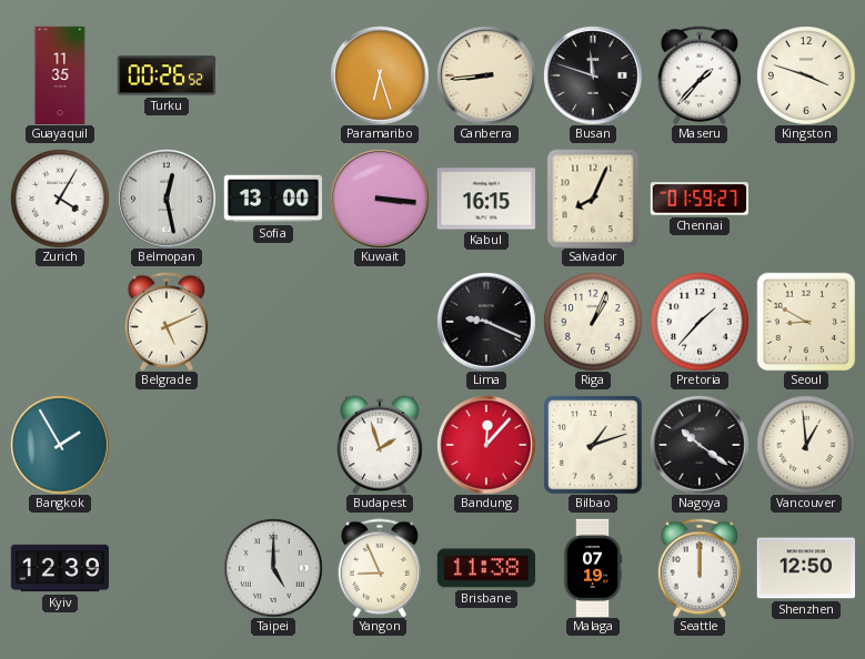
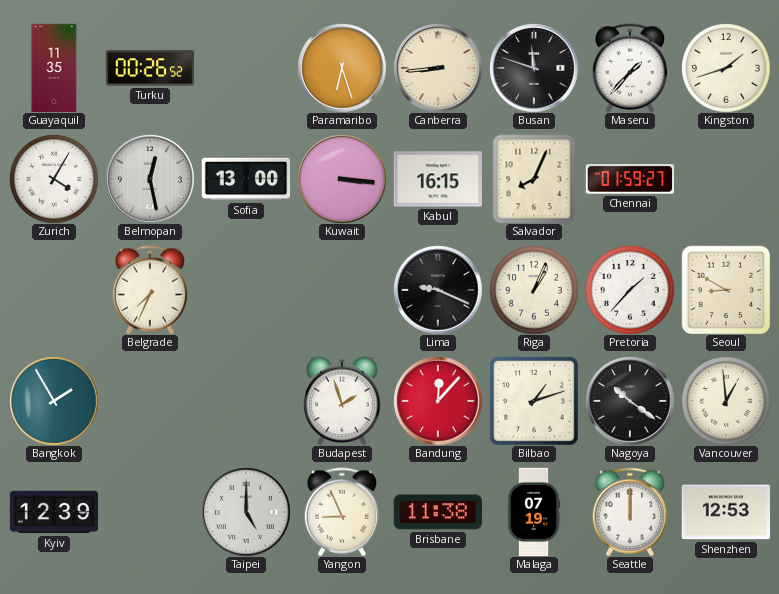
Kingston: 3:48 -> 1:42
Belgrade: 5:11 -> 7:34
Shenzhen: 12:50 -> 12:53
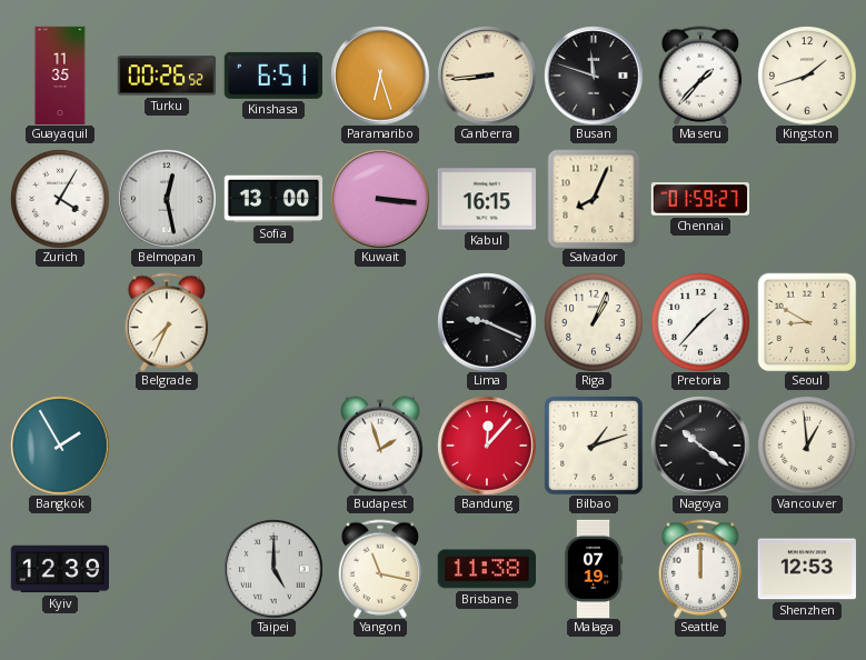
Kinshasa: none -> 6:51
Yangon: 8:56 -> 11:17
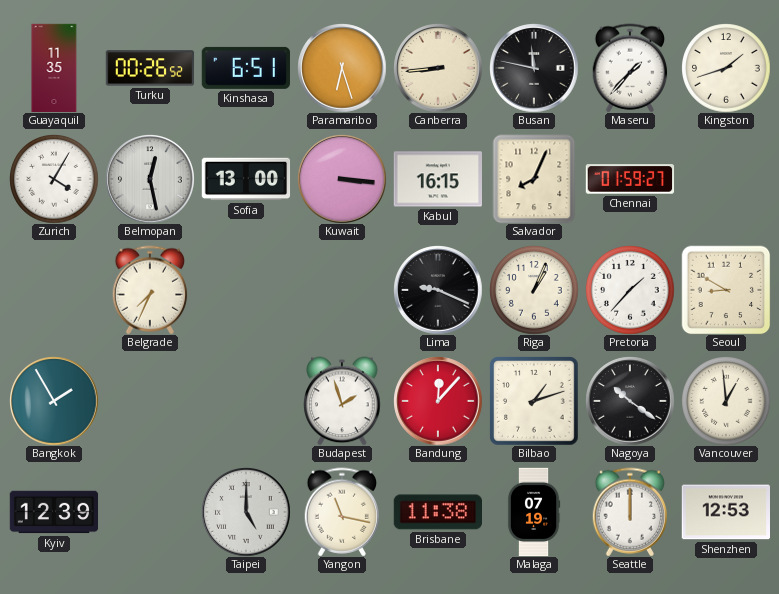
Busan: 11:48 -> 11:47
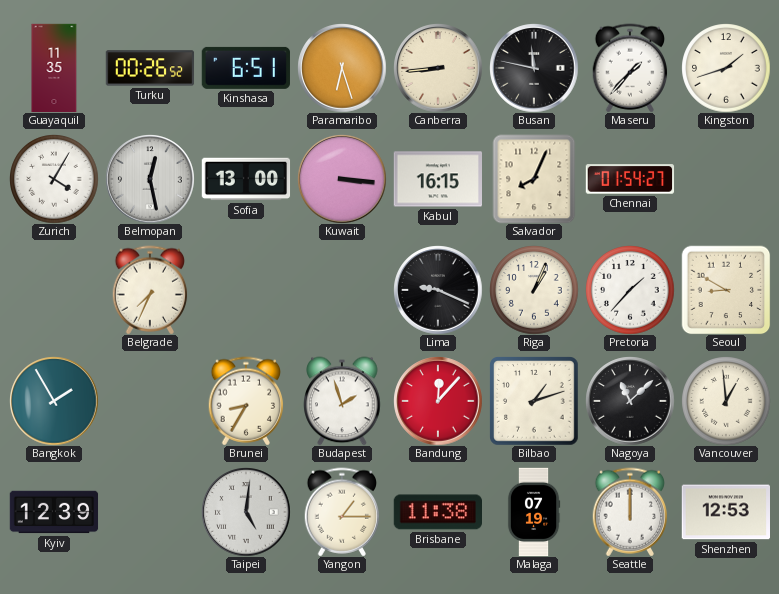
Chennai: 01:59 -> 01:54
Brunei: none -> 8:35
Nagoya: 10:21 -> 11:08
Taipei: 5:00 -> 5:01
Yangon: 11:17 -> 1:15
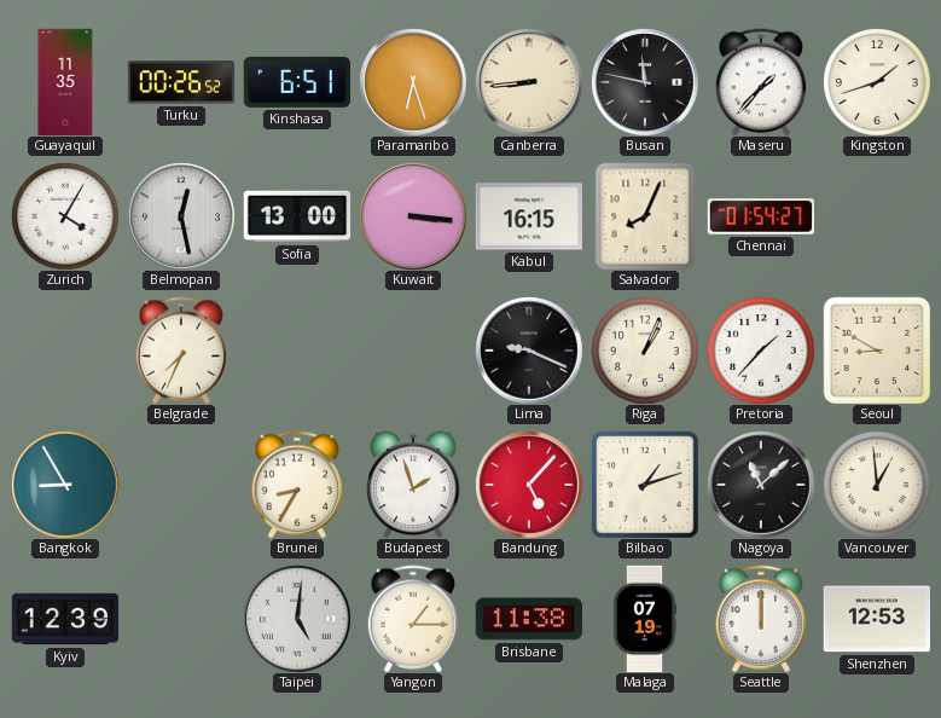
Bangkok: 1:55 -> 8:55
Bandung: 12:07 -> 5:07
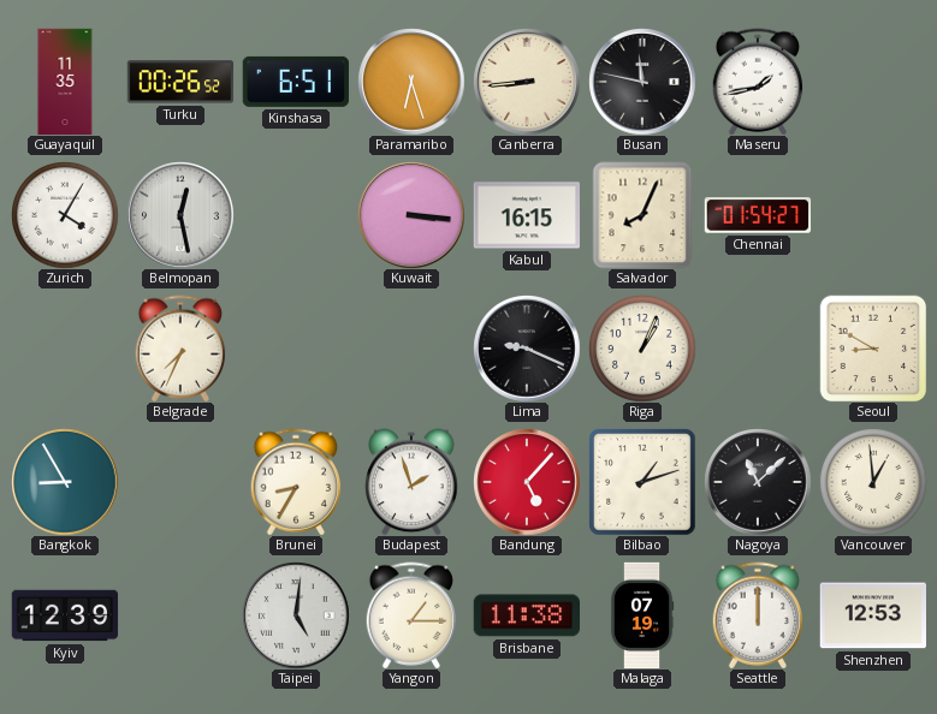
Maseru: 1:37 -> 1:43
Kingston: 1:42 -> none
Sofia: 13:00 -> none
Pretoria: 1:37 -> none
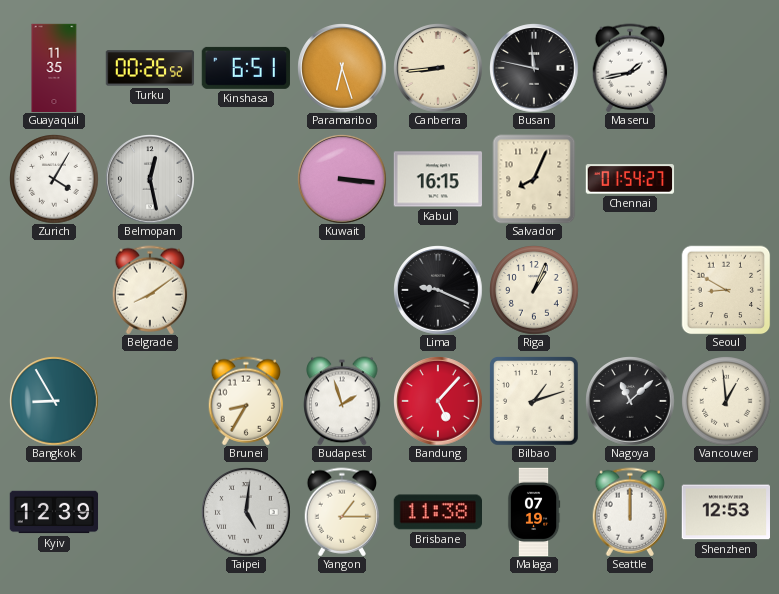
Belgrade: 7:34 -> 8:09
